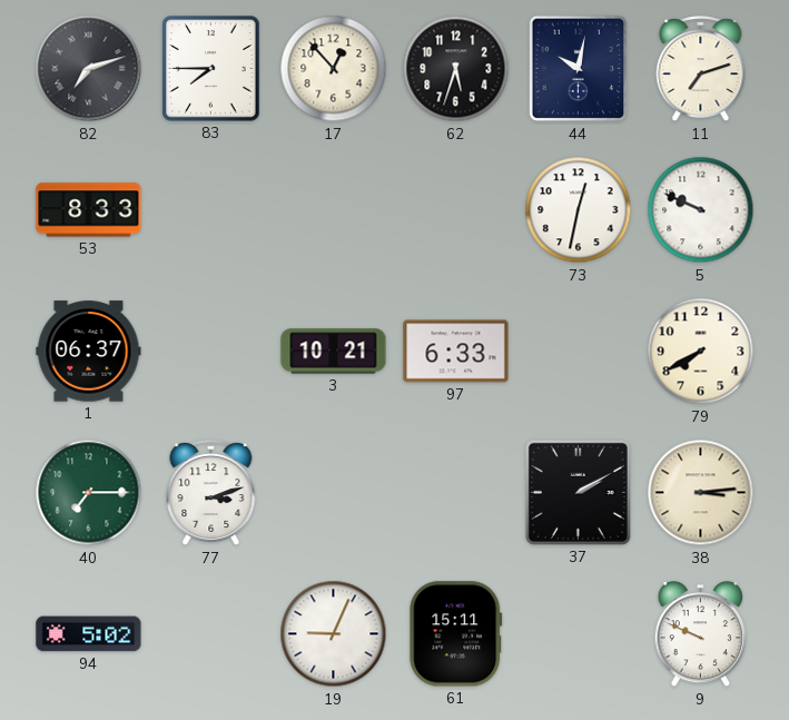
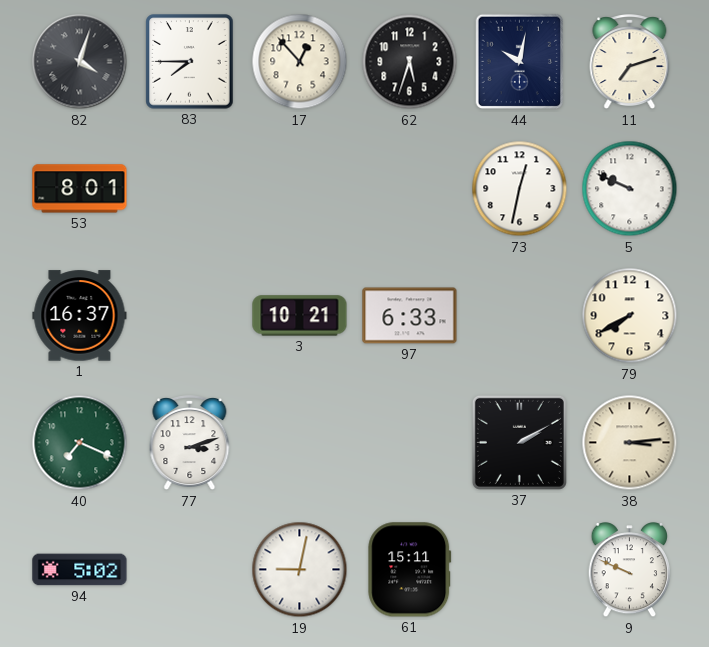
82: 7:12 -> 4:03
53: 8:33 -> 8:01
1: 06:37 -> 16:37
40: 7:15 -> 7:19
19: 9:04 -> 9:02
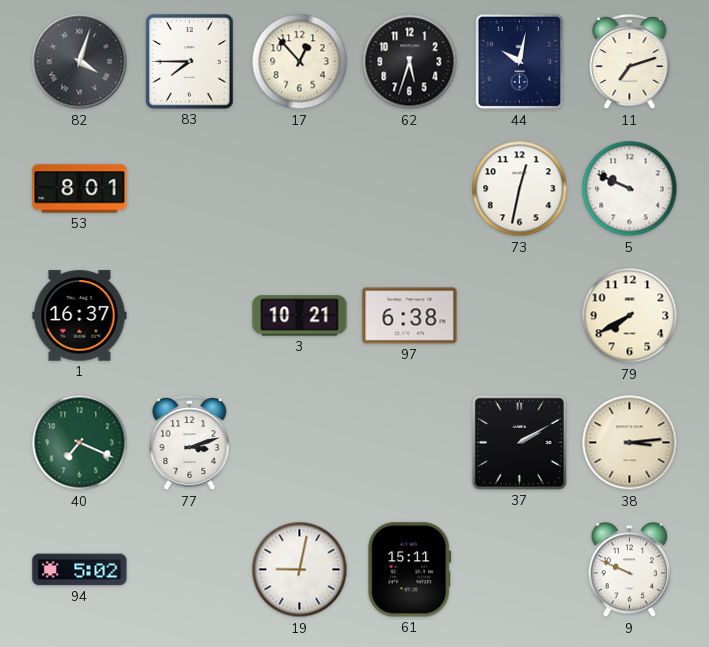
97: 6:33 -> 6:38
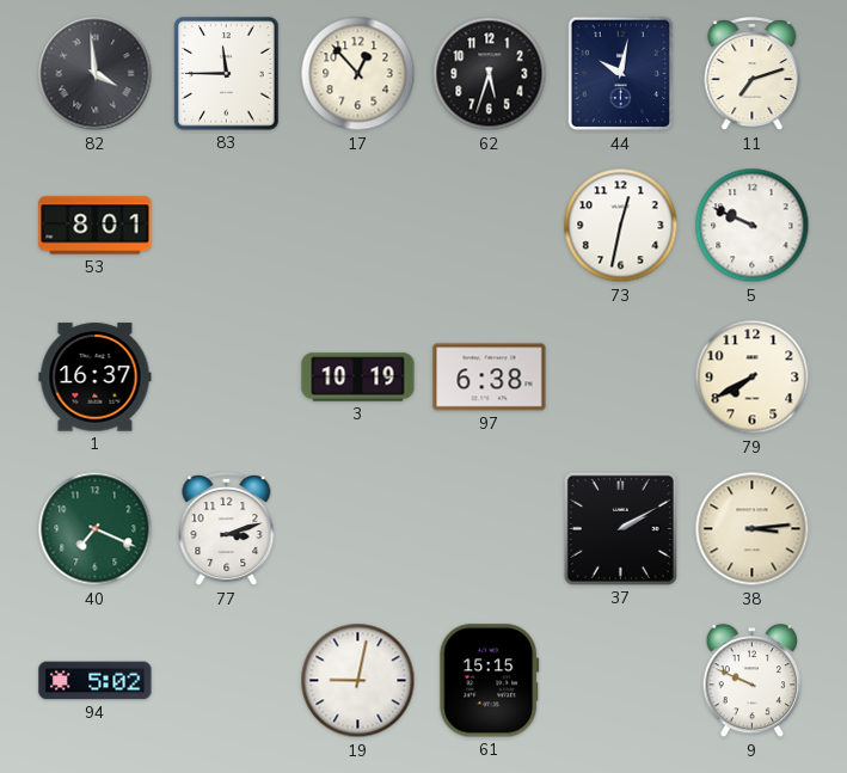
82: 4:03 -> 3:59
83: 7:45 -> 11:45
3: 10:21 -> 10:19
61: 15:11 -> 15:15
